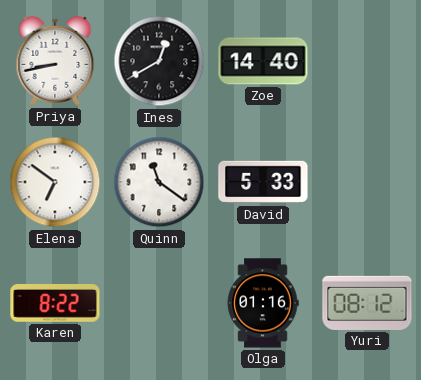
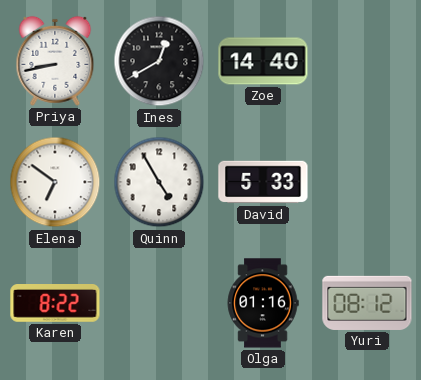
Quinn: 11:21 -> 4:55
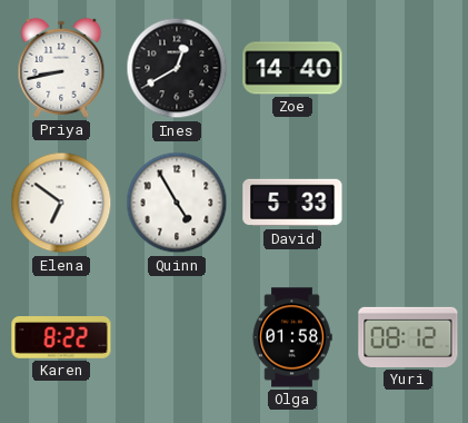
Olga: 01:16 -> 01:58
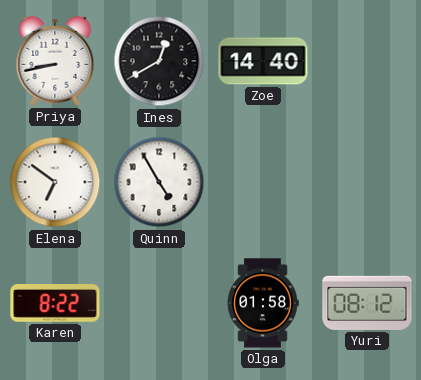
David: 5:33 -> none
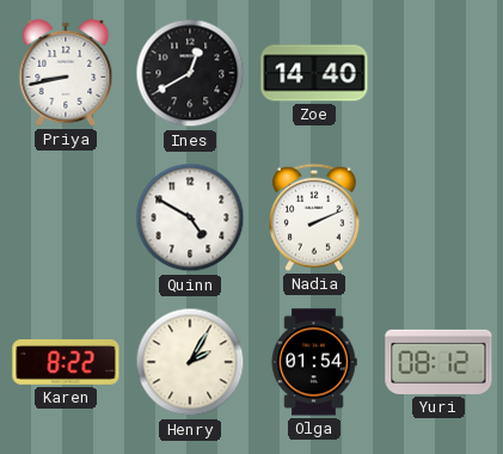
Elena: 6:51 -> none
Quinn: 4:55 -> 4:50
Nadia: none -> 2:11
Henry: none -> 2:05
Olga: 01:58 -> 01:54
